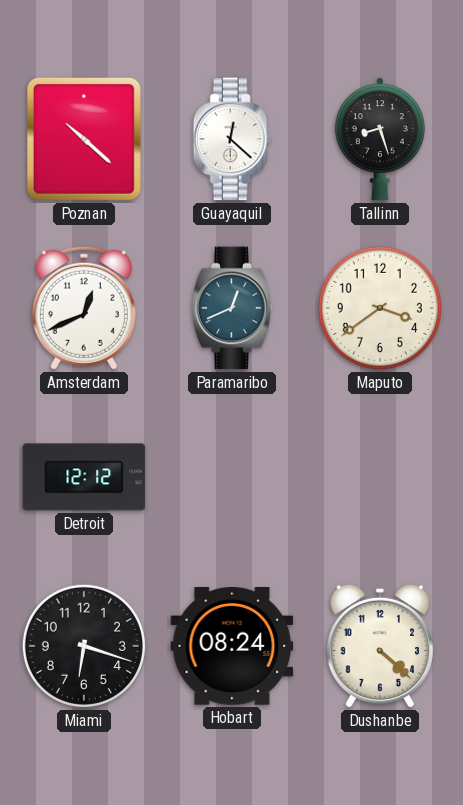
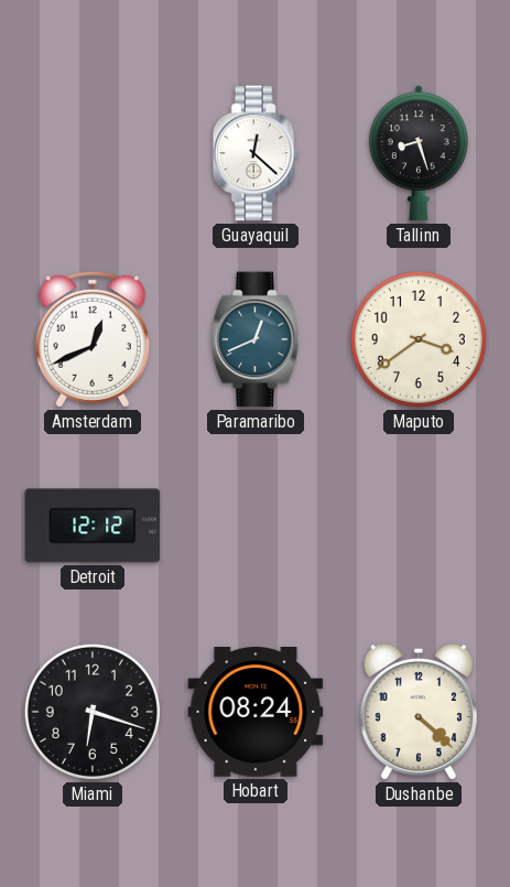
Poznan: 10:22 -> none
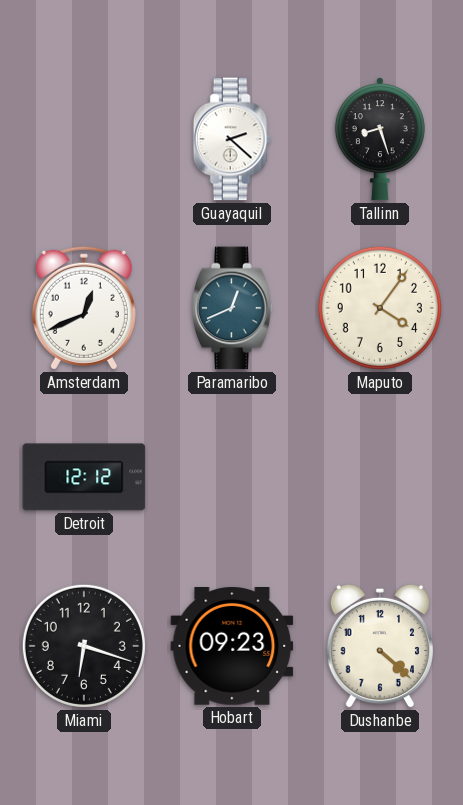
Guayaquil: 12:22 -> 2:22
Maputo: 3:39 -> 4:06
Hobart: 08:24 -> 09:23
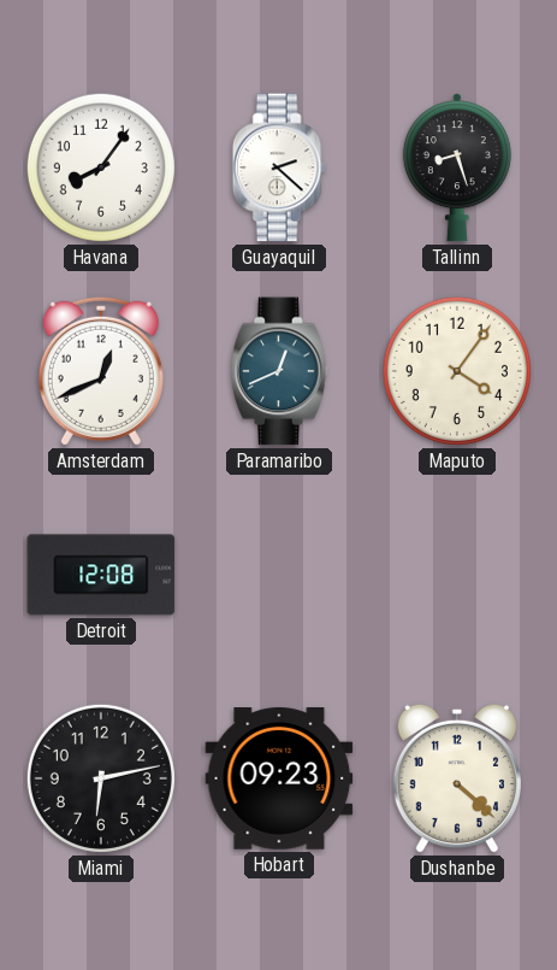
Havana: none -> 8:06
Detroit: 12:12 -> 12:08
Miami: 6:18 -> 6:13
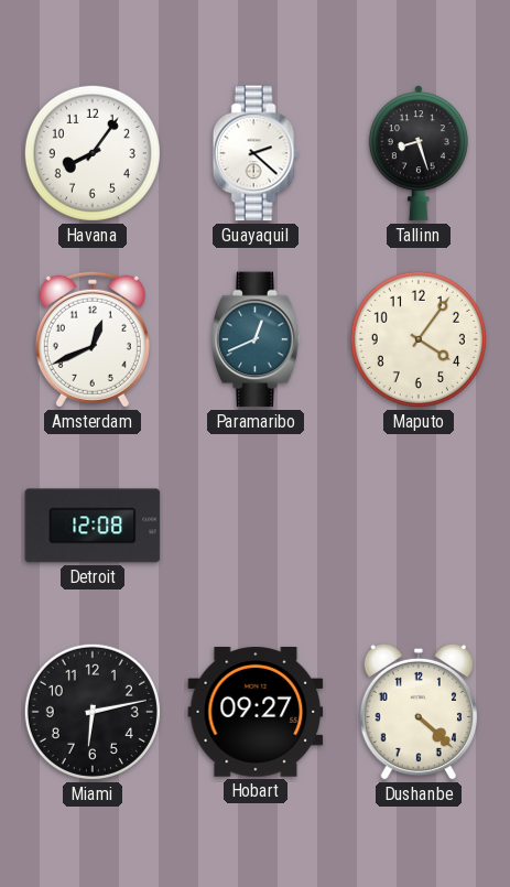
Hobart: 09:23 -> 09:27
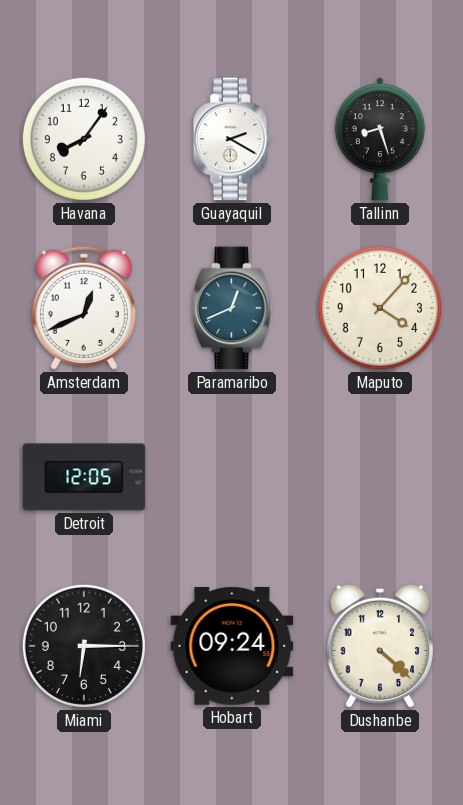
Guayaquil: 2:22 -> 2:20
Maputo: 4:06 -> 4:07
Detroit: 12:08 -> 12:05
Miami: 6:13 -> 6:15
Hobart: 09:27 -> 09:24
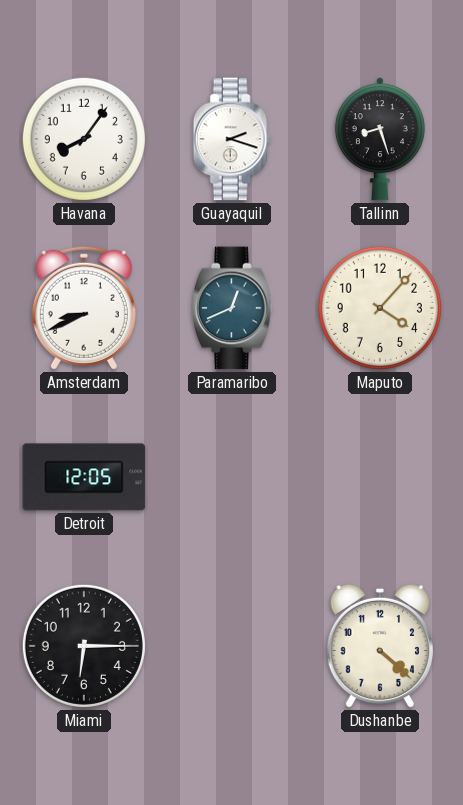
Guayaquil: 2:20 -> 2:18
Amsterdam: 12:41 -> 8:41
Hobart: 09:24 -> none
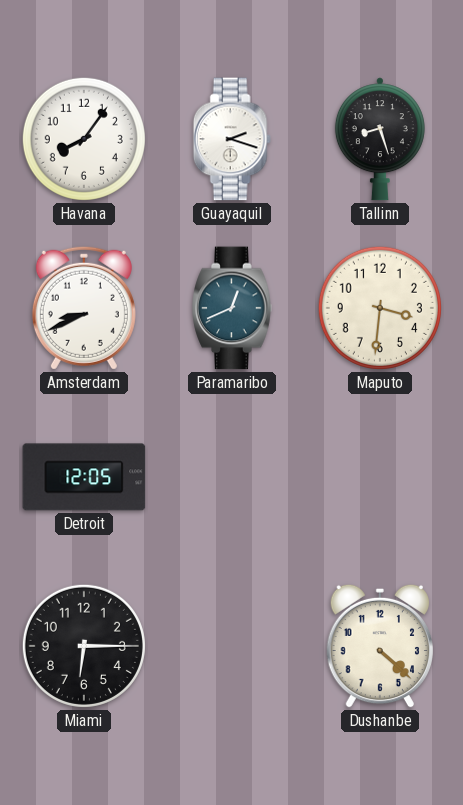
Maputo: 4:07 -> 3:31
